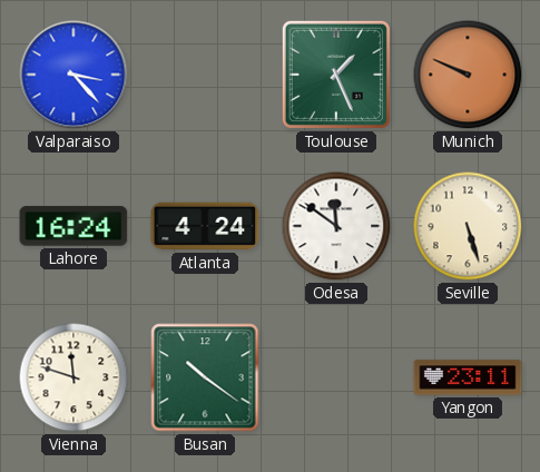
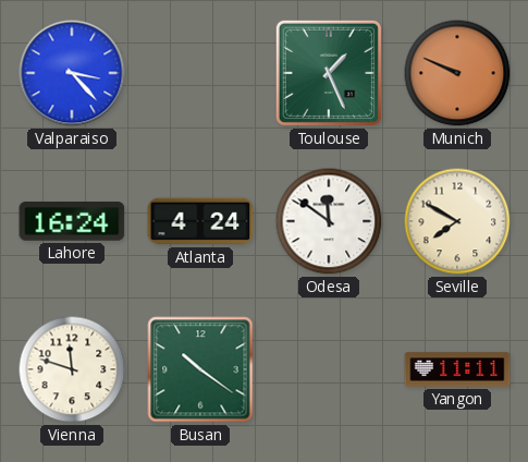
Seville: 5:27 -> 7:50
Yangon: 23:11 -> 11:11
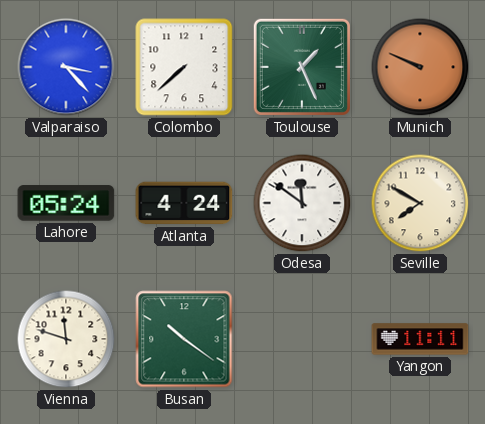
Colombo: none -> 7:38
Lahore: 16:24 -> 05:24
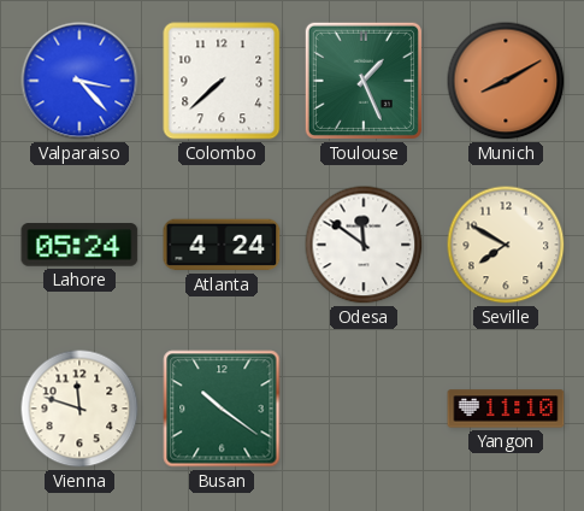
Munich: 9:49 -> 8:10
Yangon: 11:11 -> 11:10
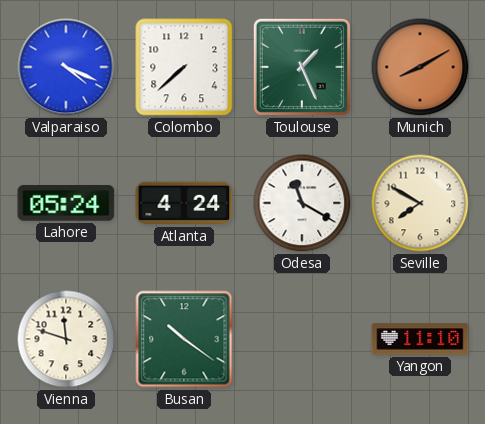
Valparaiso: 3:23 -> 4:19
Odesa: 11:51 -> 11:20
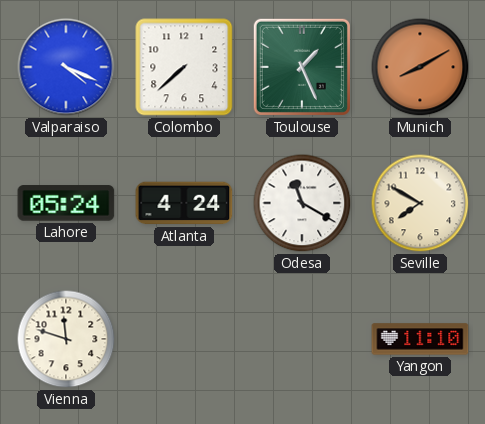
Busan: 10:21 -> none
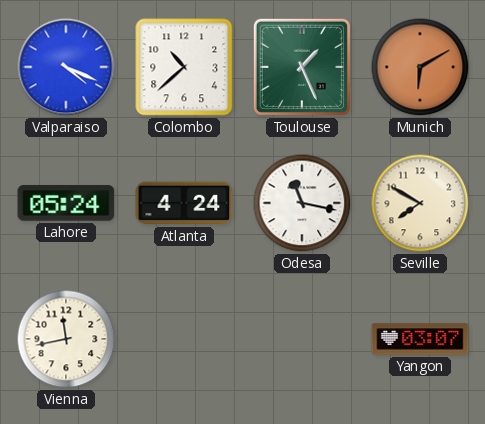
Colombo: 7:38 -> 10:38
Munich: 8:10 -> 6:10
Odesa: 11:20 -> 11:17
Vienna: 11:48 -> 11:43
Yangon: 11:10 -> 03:07
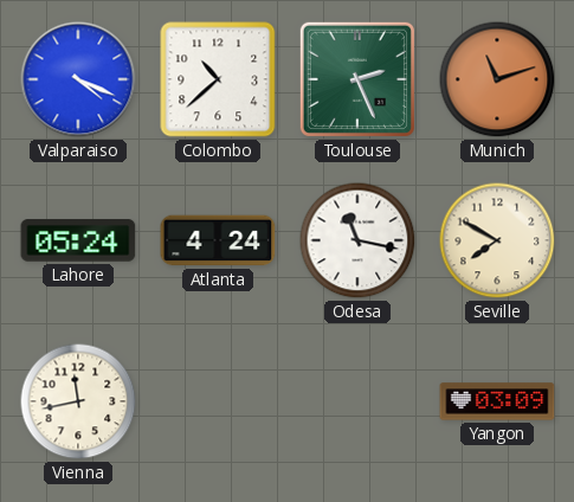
Toulouse: 1:26 -> 2:26
Munich: 6:10 -> 11:12
Yangon: 03:07 -> 03:09
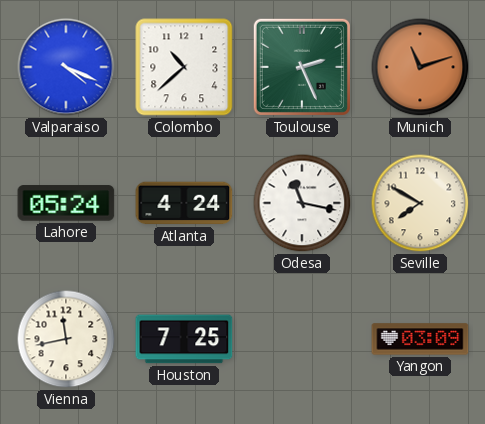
Houston: none -> 7:25
